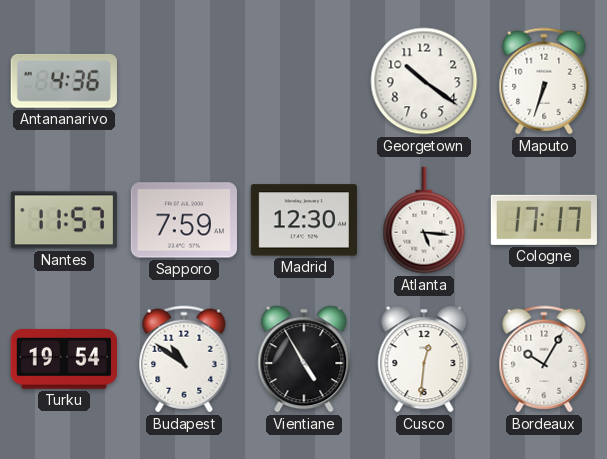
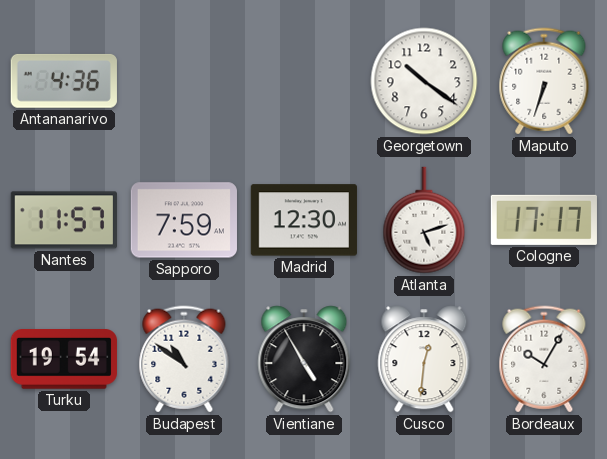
Atlanta: 5:16 -> 5:12
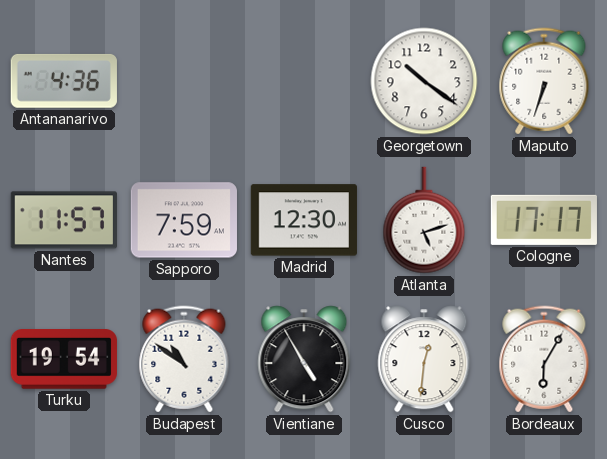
Bordeaux: 10:05 -> 6:05
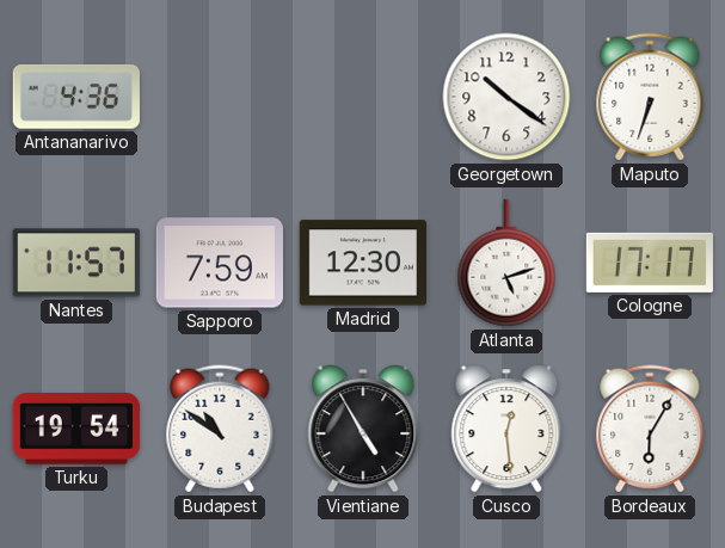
Cusco: 12:31 -> 12:29
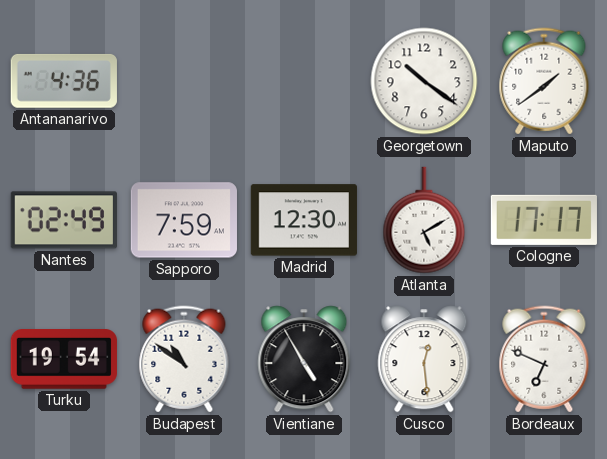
Maputo: 6:33 -> 1:39
Nantes: 11:57 -> 02:49
Atlanta: 5:12 -> 5:10
Bordeaux: 6:05 -> 6:49
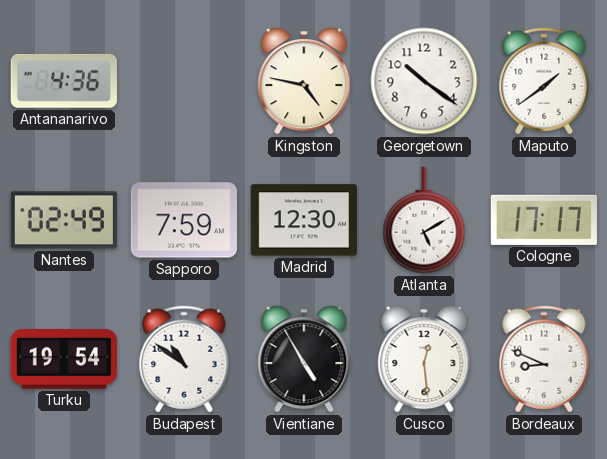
Kingston: none -> 4:47
Bordeaux: 6:49 -> 8:49
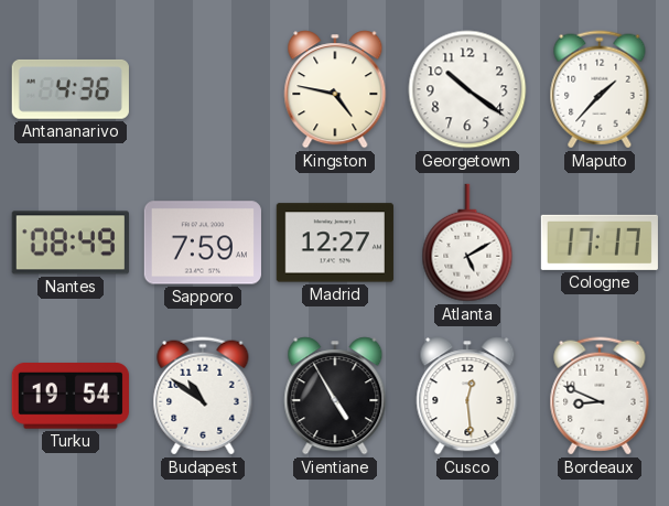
Maputo: 1:39 -> 1:37
Nantes: 02:49 -> 08:49
Madrid: 12:30 -> 12:27
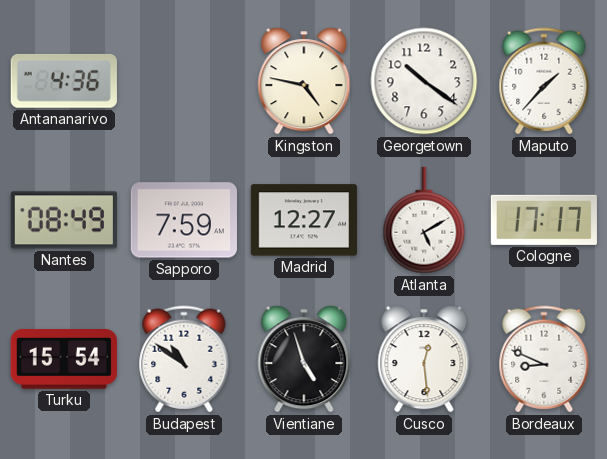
Turku: 19:54 -> 15:54
Vientiane: 4:55 -> 4:57
